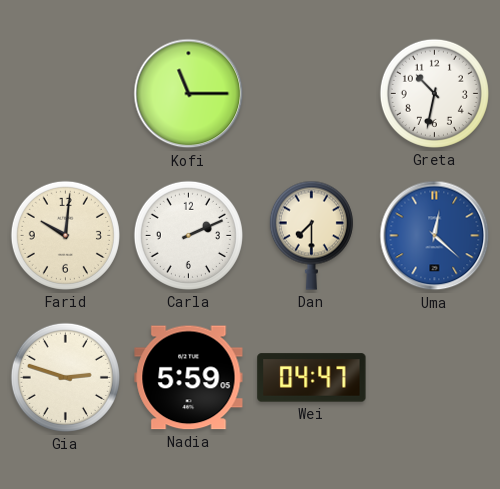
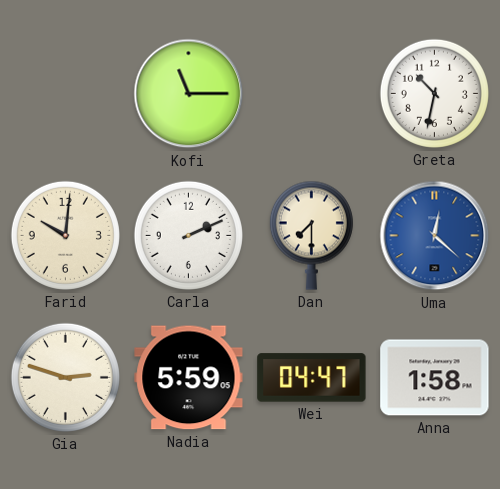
Anna: none -> 1:58
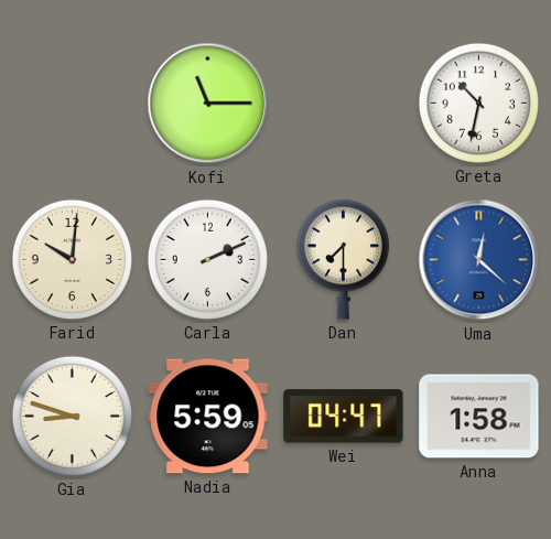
Gia: 2:48 -> 8:48
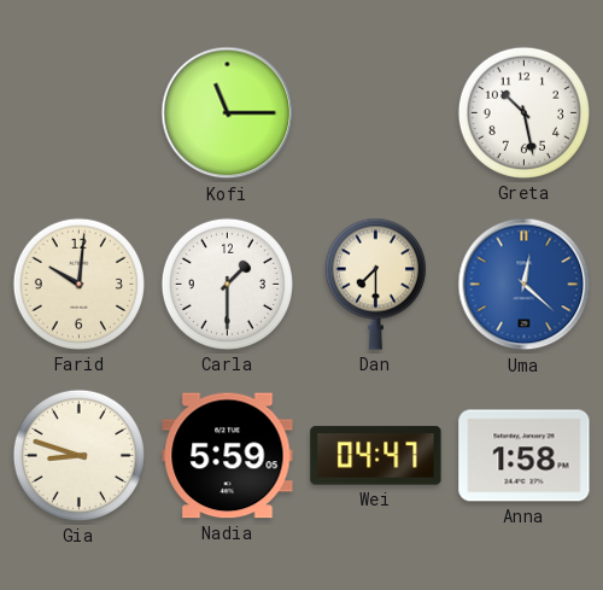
Greta: 10:32 -> 10:28
Carla: 2:11 -> 1:30
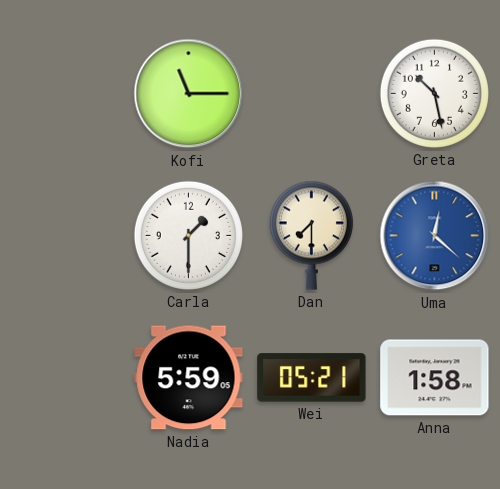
Farid: 10:01 -> none
Gia: 8:48 -> none
Wei: 04:47 -> 05:21
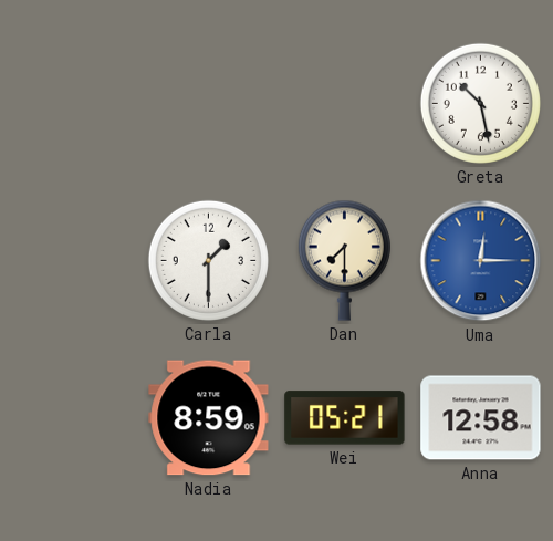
Kofi: 11:15 -> none
Uma: 12:22 -> 12:15
Nadia: 5:59 -> 8:59
Anna: 1:58 -> 12:58
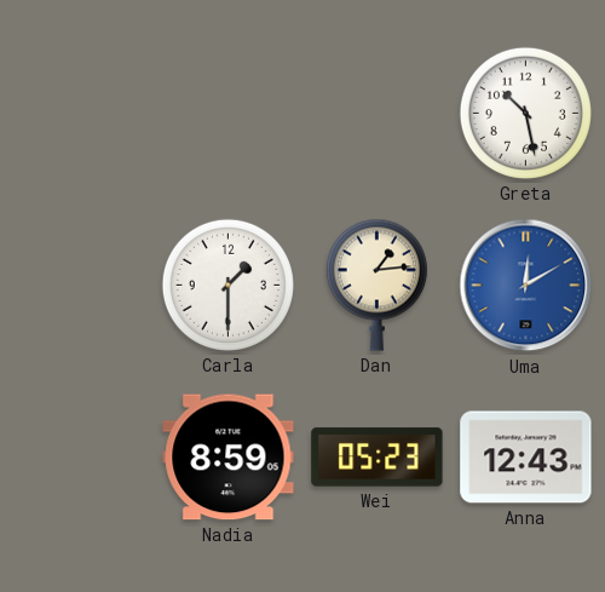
Dan: 7:30 -> 1:14
Uma: 12:15 -> 12:10
Wei: 05:21 -> 05:23
Anna: 12:58 -> 12:43
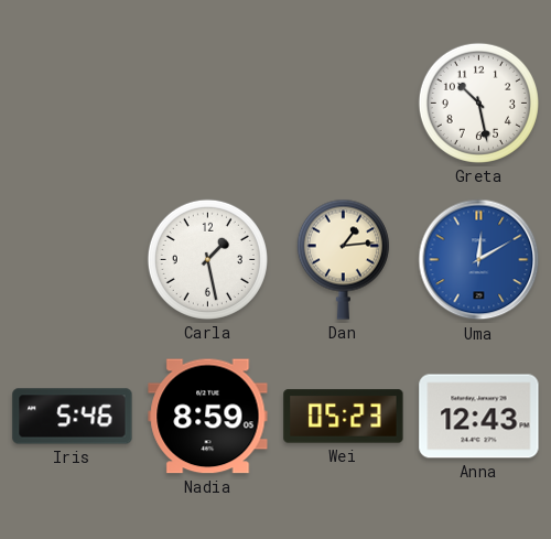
Carla: 1:30 -> 1:28
Iris: none -> 5:46
